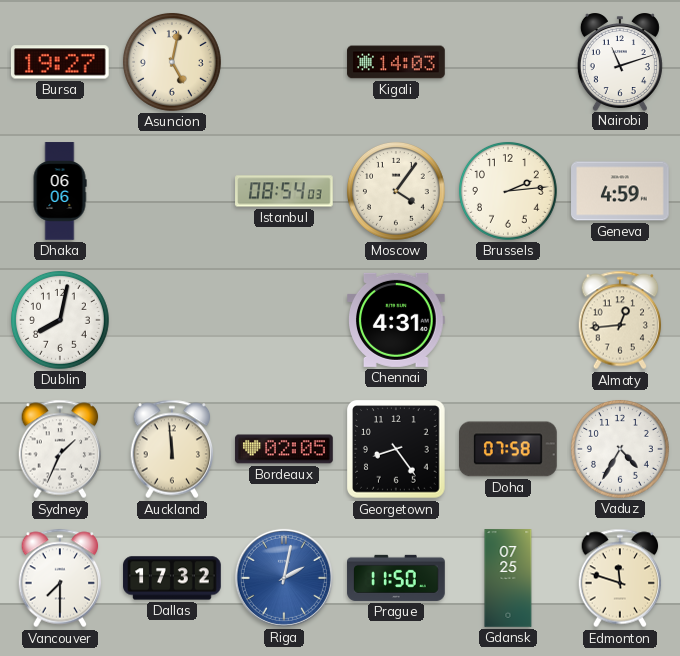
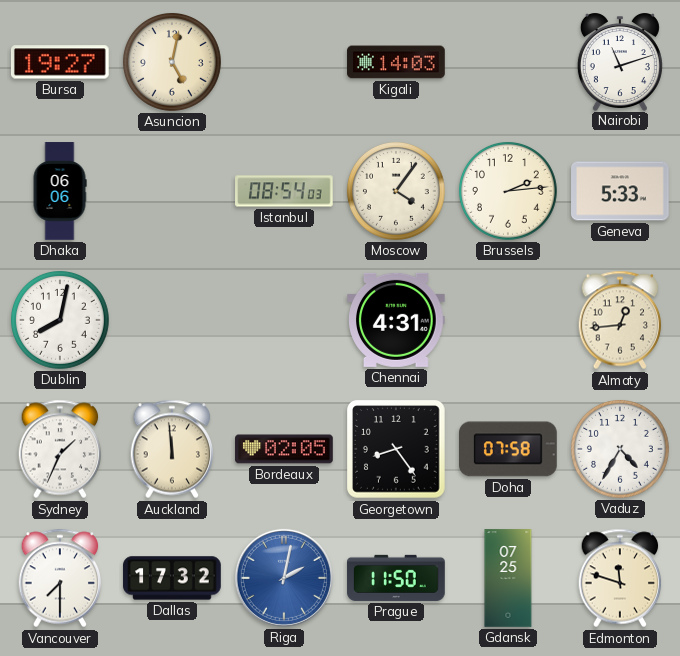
Geneva: 4:59 -> 5:33
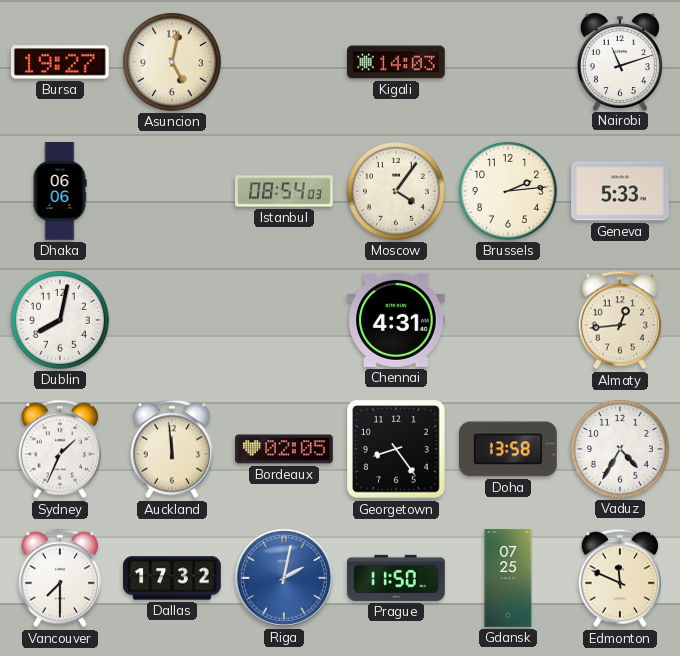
Doha: 07:58 -> 13:58
Edmonton: 11:48 -> 11:49
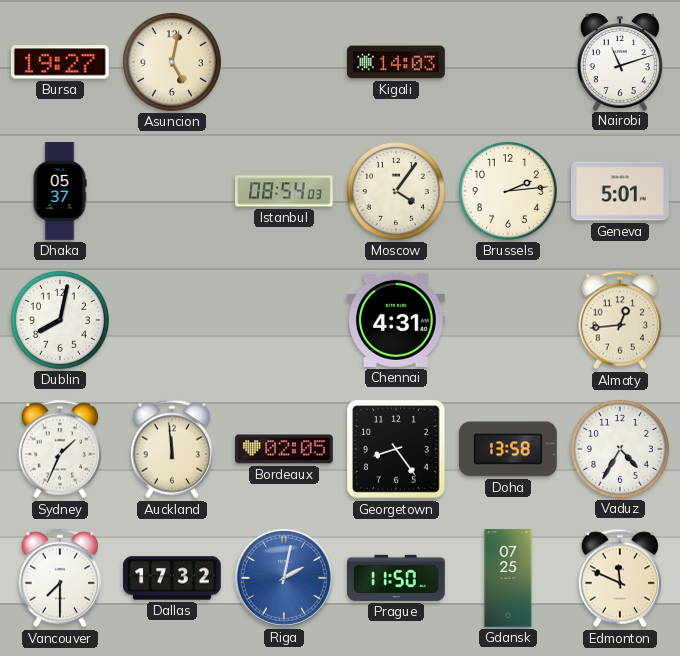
Dhaka: 06:06 -> 05:37
Geneva: 5:33 -> 5:01
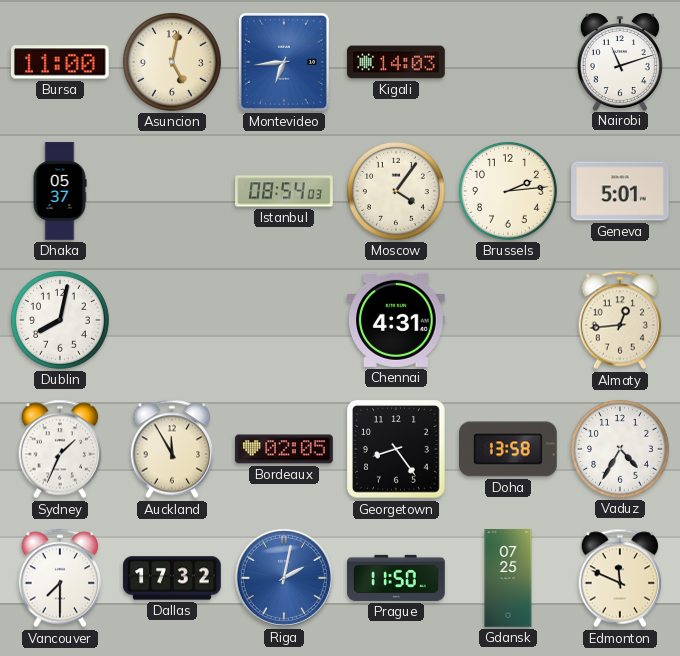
Bursa: 19:27 -> 11:00
Montevideo: none -> 6:44
Auckland: 11:59 -> 11:55
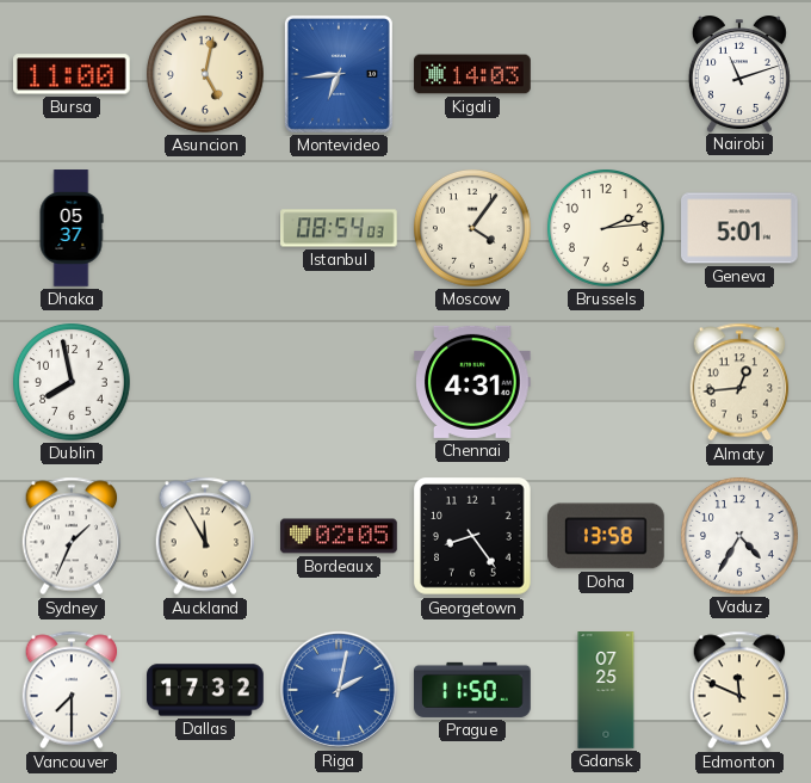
Dublin: 8:02 -> 7:58
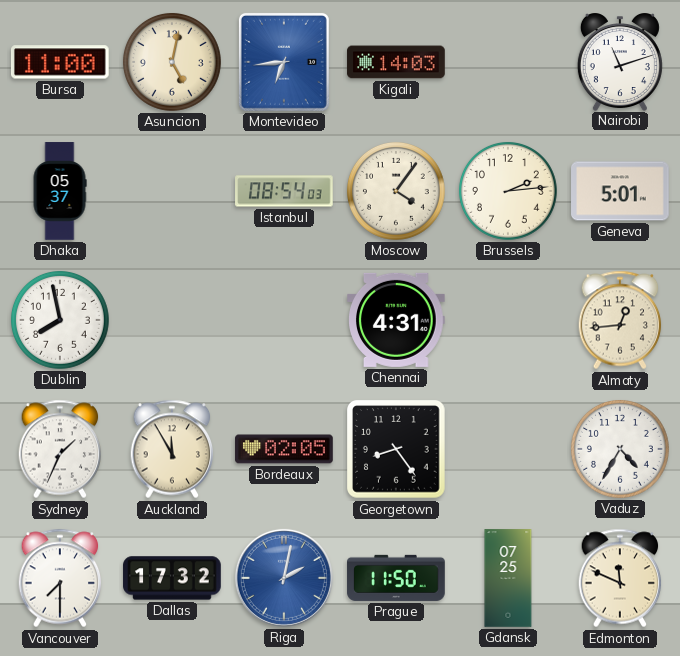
Doha: 13:58 -> none
